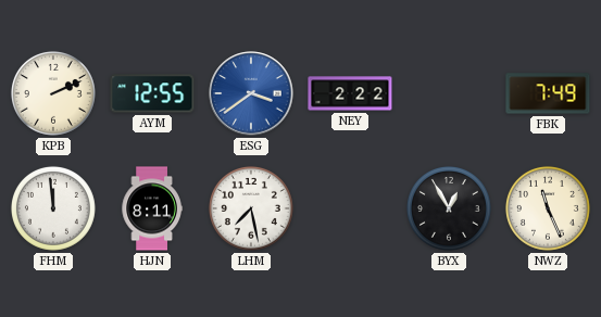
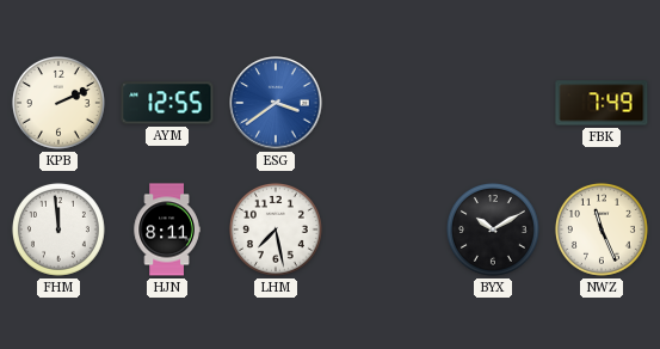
NEY: 2:22 -> none
BYX: 12:55 -> 10:10
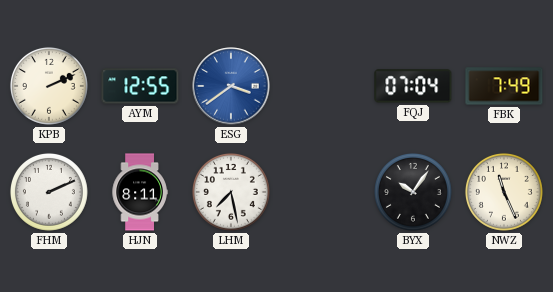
FQJ: none -> 07:04
FHM: 11:59 -> 2:11
BYX: 10:10 -> 10:06
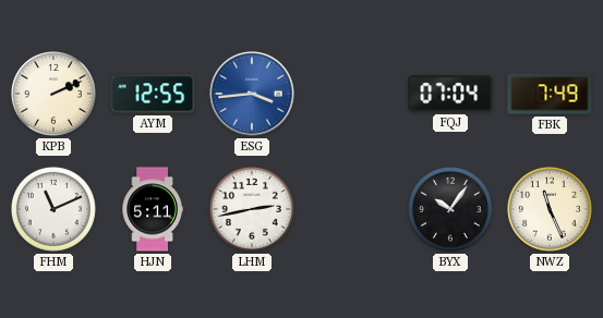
ESG: 3:39 -> 3:44
FHM: 2:11 -> 11:11
HJN: 8:11 -> 5:11
LHM: 7:28 -> 2:43
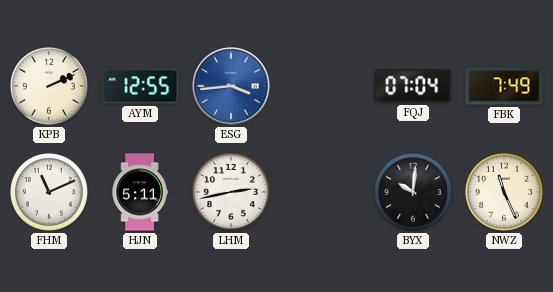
BYX: 10:06 -> 10:01
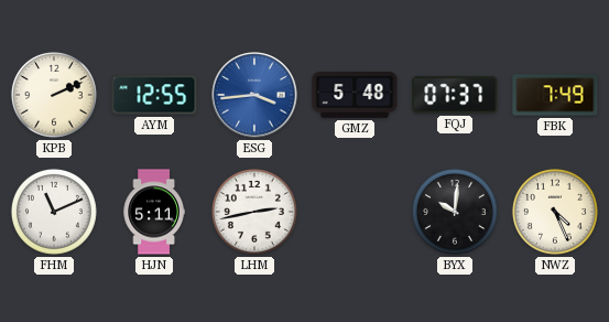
GMZ: none -> 5:48
FQJ: 07:04 -> 07:37
NWZ: 11:26 -> 4:26
